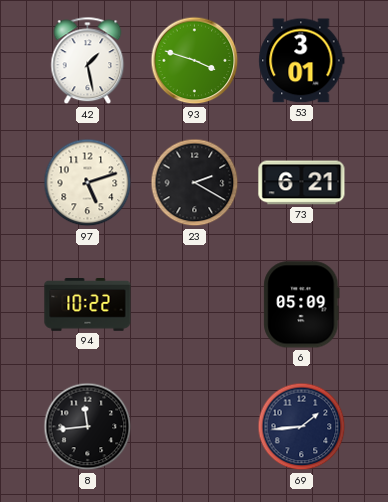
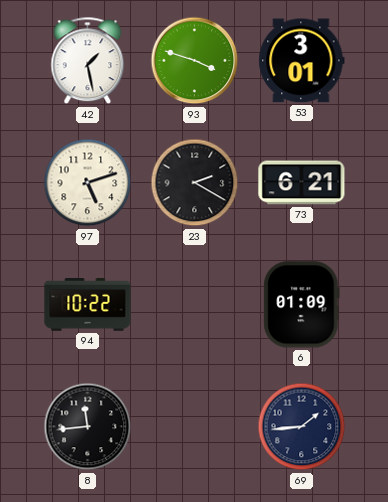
6: 05:09 -> 01:09
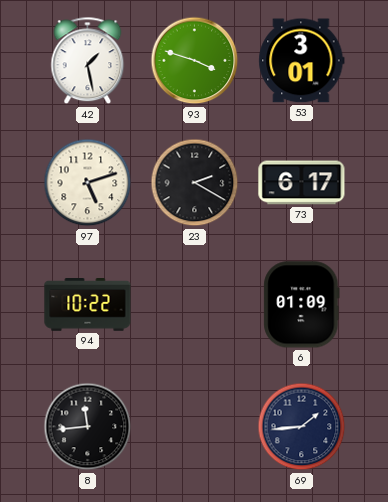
73: 6:21 -> 6:17
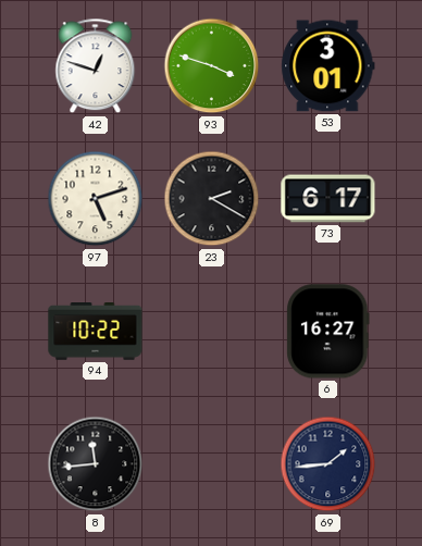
42: 1:28 -> 12:48
6: 01:09 -> 16:27
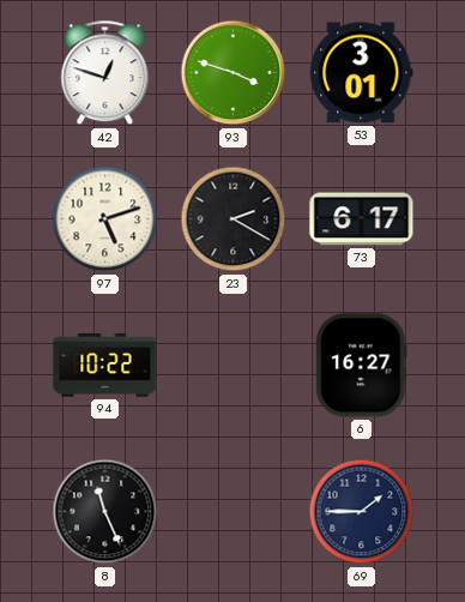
8: 11:44 -> 11:26
69: 1:44 -> 1:45
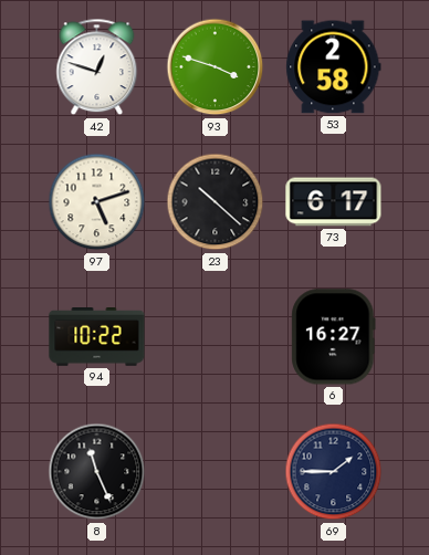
53: 3:01 -> 2:58
23: 2:20 -> 10:22
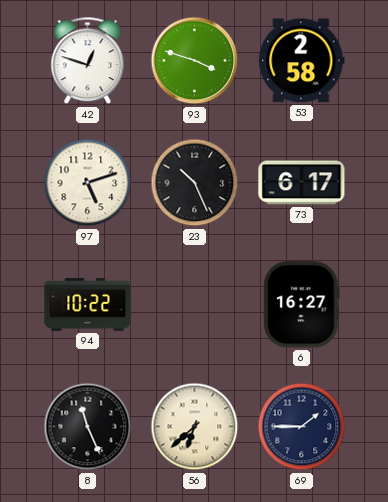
23: 10:22 -> 10:26
56: none -> 6:38
